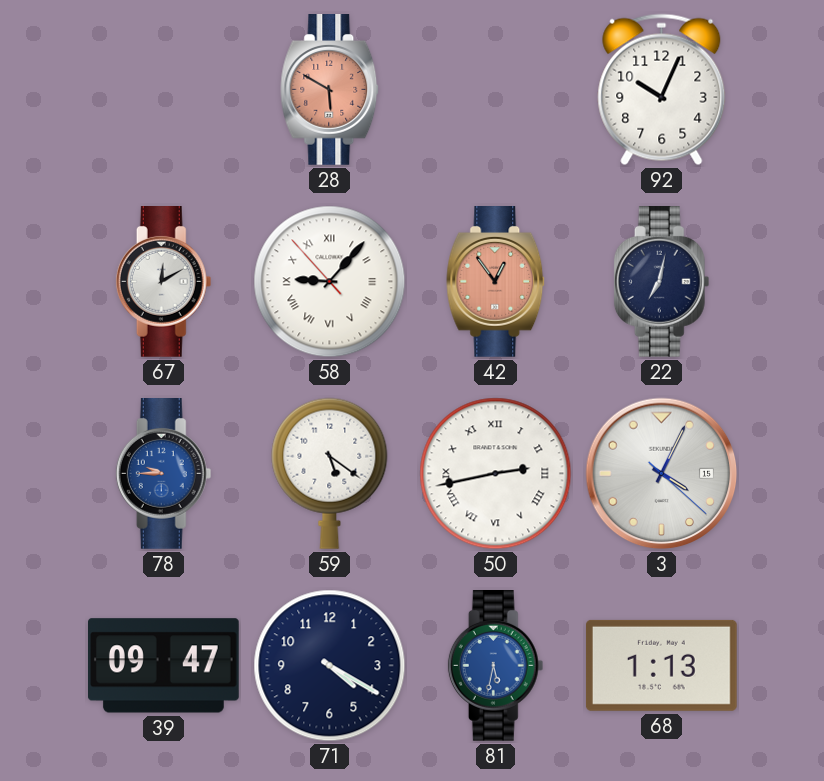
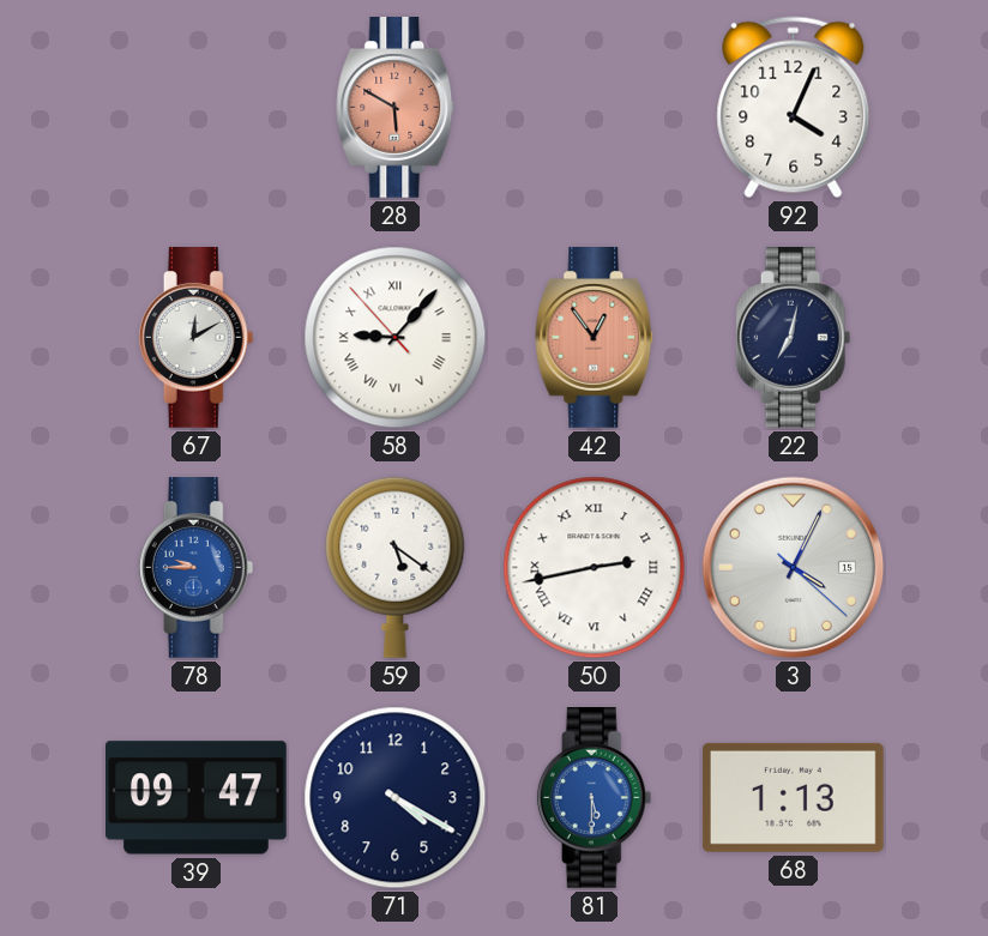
92: 10:04 -> 4:04
81: 5:32 -> 5:30
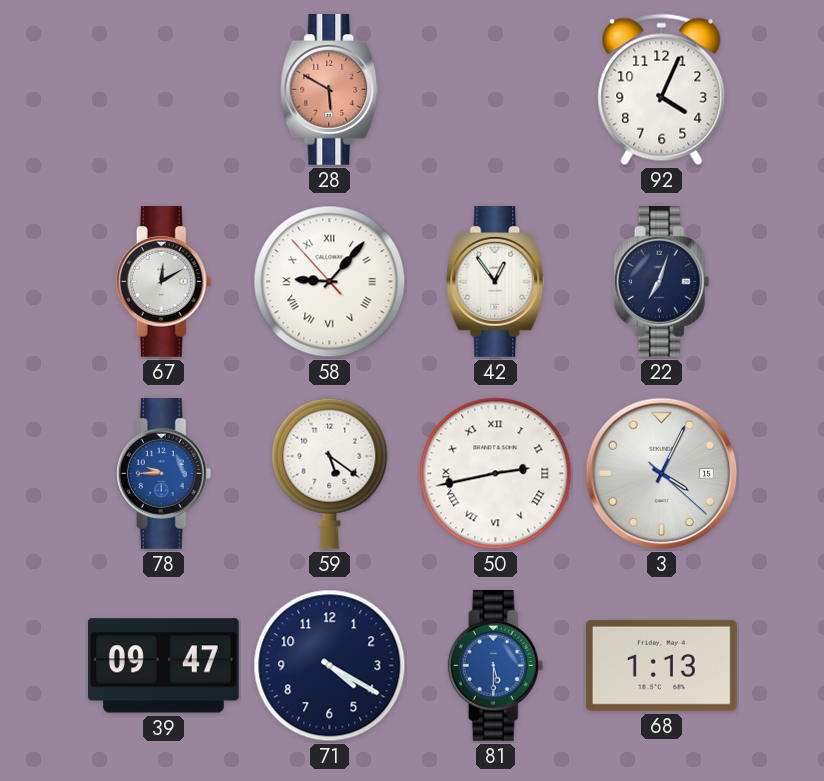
42 dial: salmon -> white
22: 7:02 -> 7:03
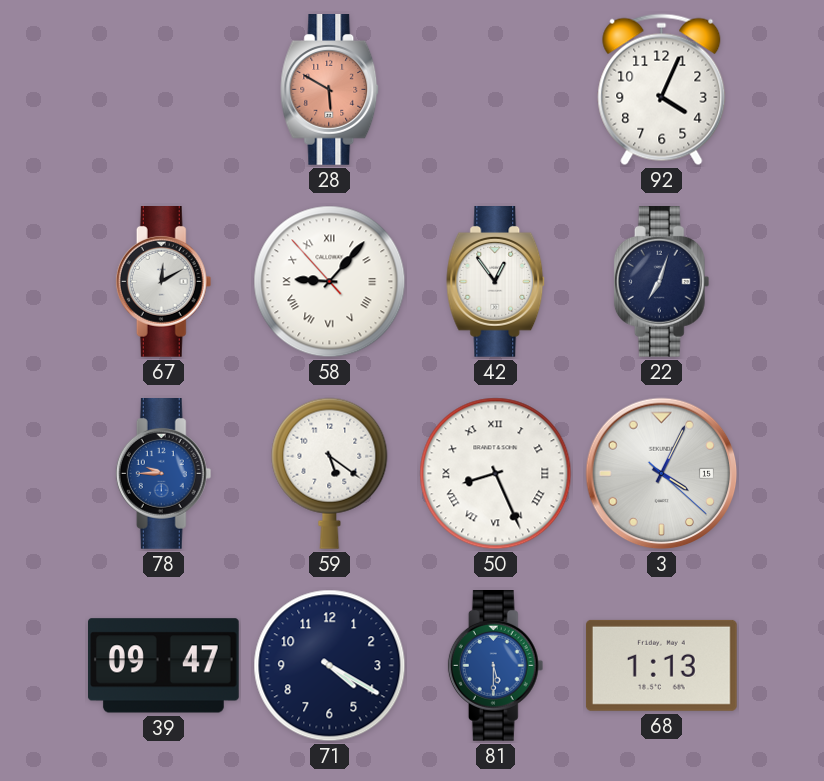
50: 2:43 -> 8:26
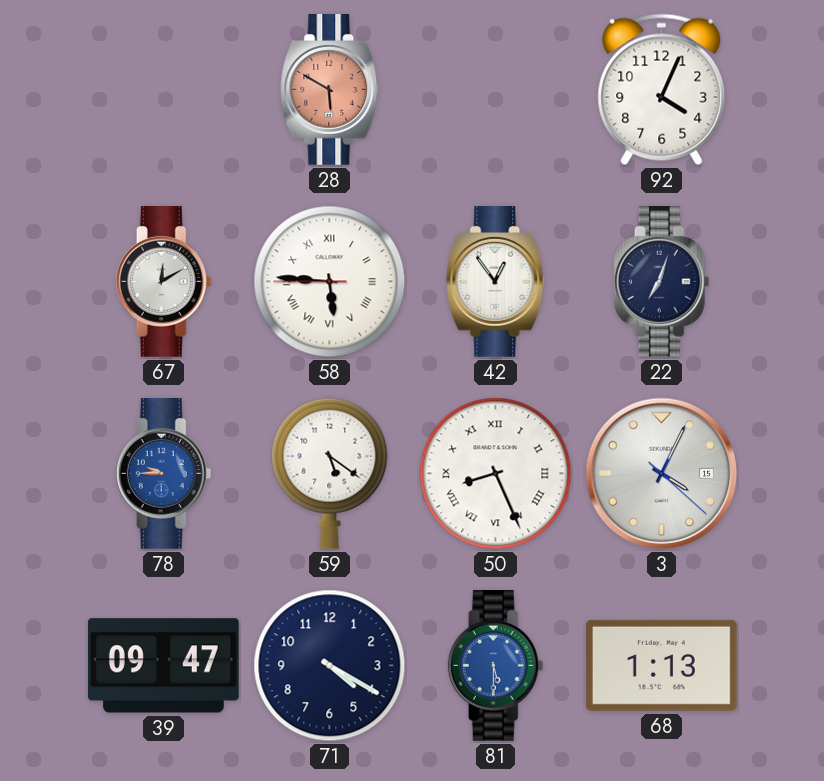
58: 9:06 -> 5:45
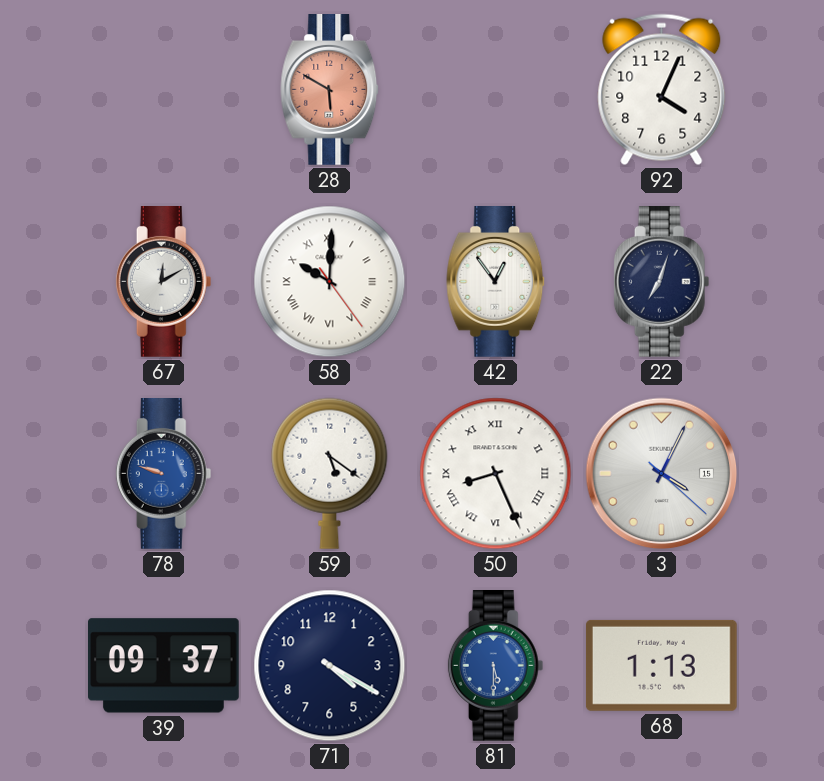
58: 5:45 -> 10:00
78: 9:45 -> 9:48
39: 09:47 -> 09:37
